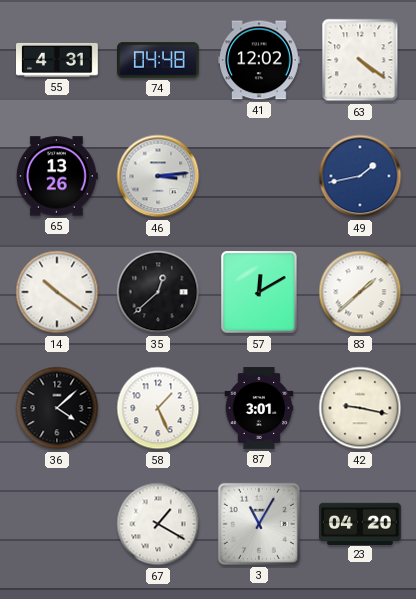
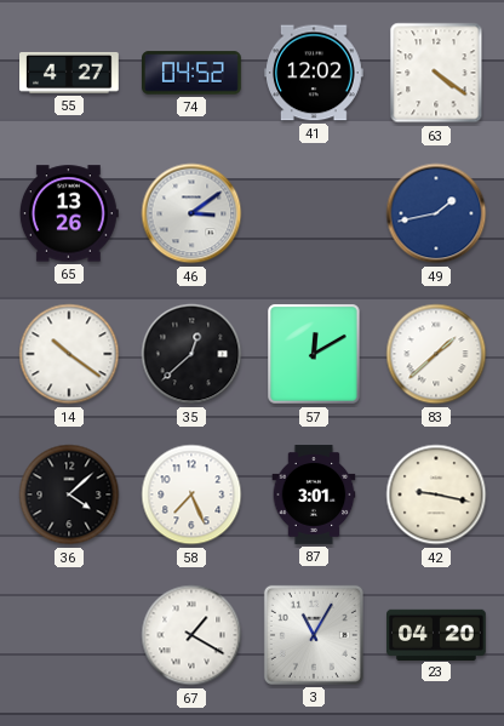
55: 4:31 -> 4:27
74: 04:48 -> 04:52
46: 3:14 -> 3:09
58: 1:26 -> 7:26
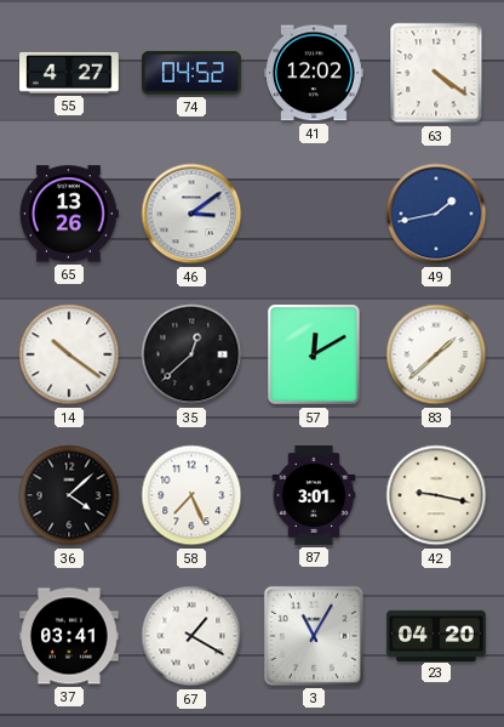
37: none -> 03:41
